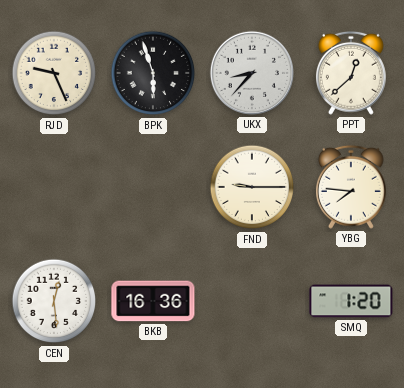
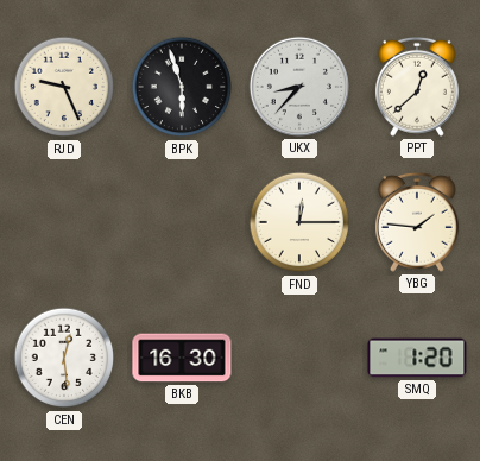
FND: 9:15 -> 12:15
YBG: 7:46 -> 1:46
BKB: 16:36 -> 16:30
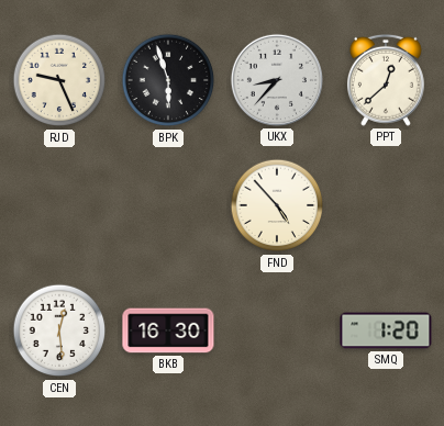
FND: 12:15 -> 4:53
YBG: 1:46 -> none
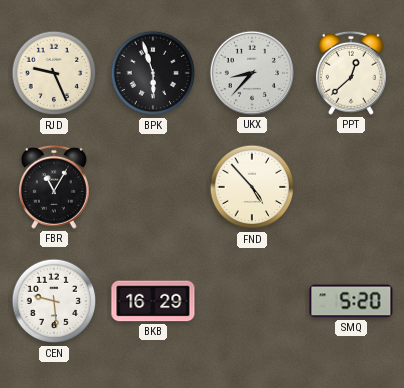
FBR: none -> 11:05
CEN: 12:29 -> 9:29
BKB: 16:30 -> 16:29
SMQ: 1:20 -> 5:20
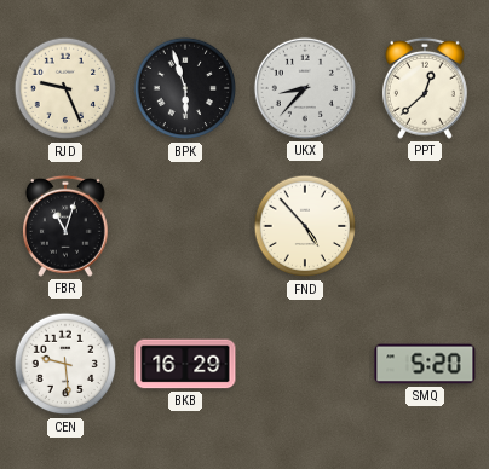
FBR: 11:05 -> 11:03
